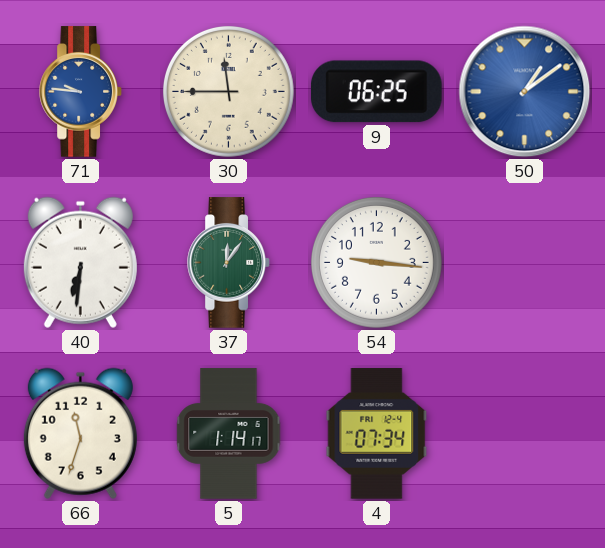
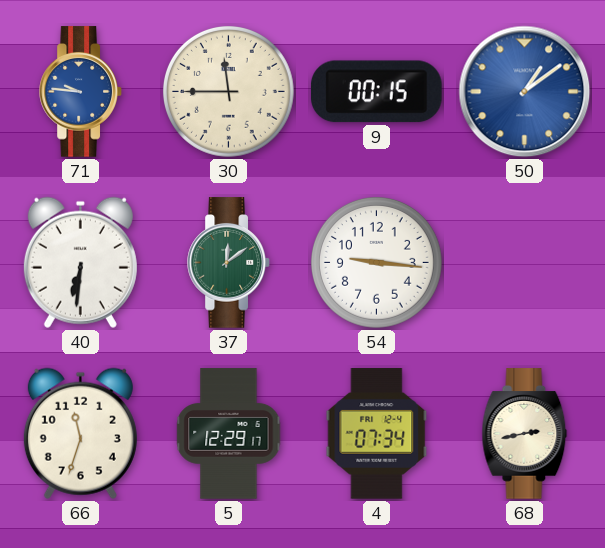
9: 06:25 -> 00:15
37: 12:06 -> 12:09
5: 1:14 -> 12:29
68: none -> 2:43
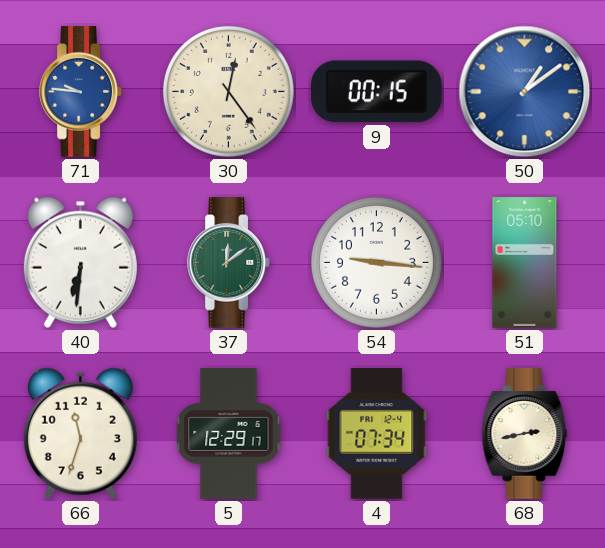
30: 11:45 -> 12:24
51: none -> 05:10
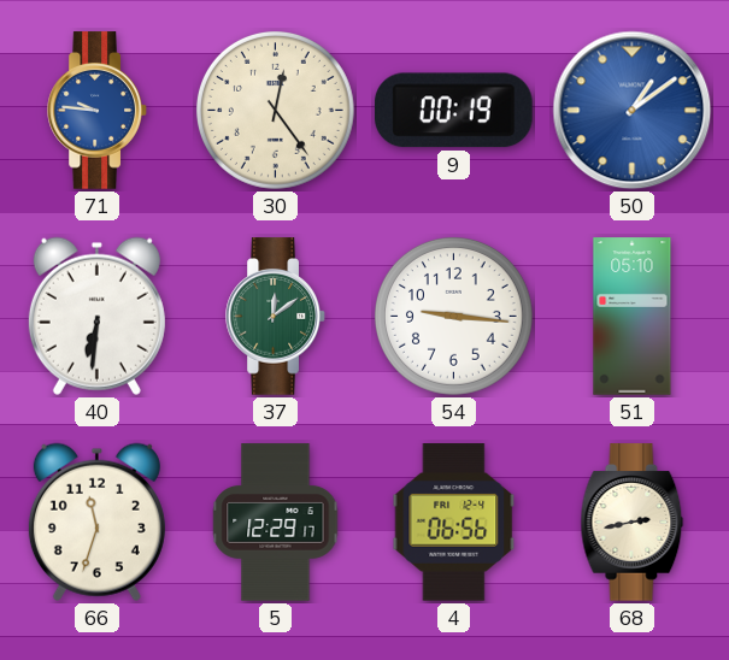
9: 00:15 -> 00:19
4: 07:34 -> 06:56
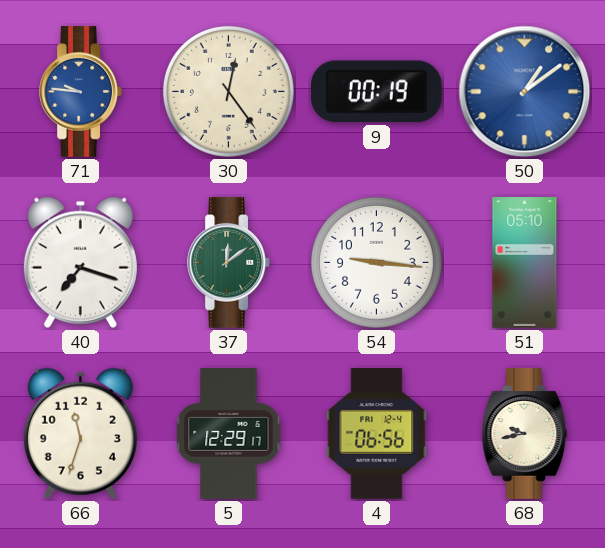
40: 6:31 -> 7:18
68: 2:43 -> 9:43
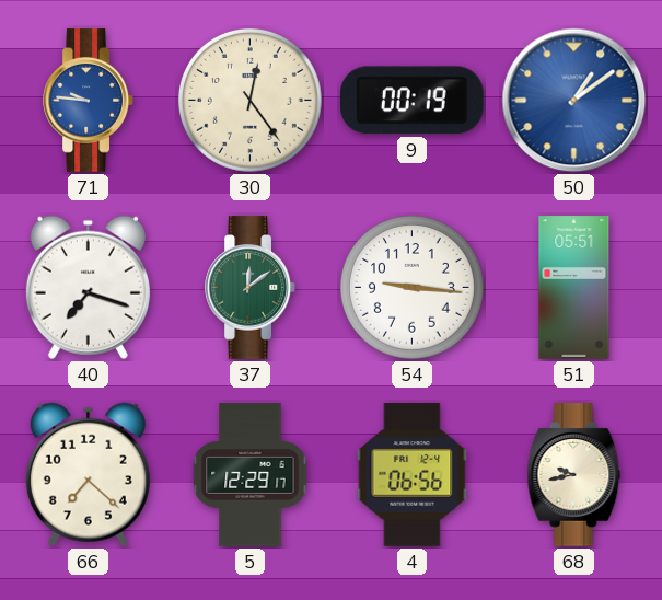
51: 05:10 -> 05:51
66: 11:33 -> 7:22
